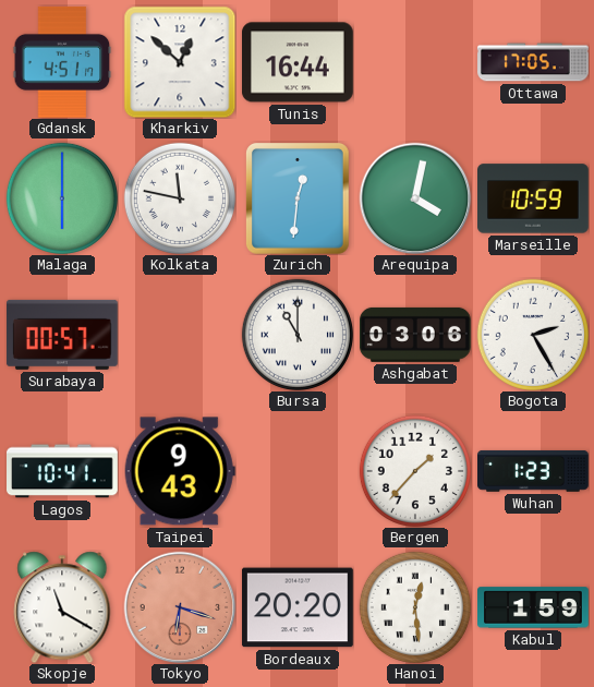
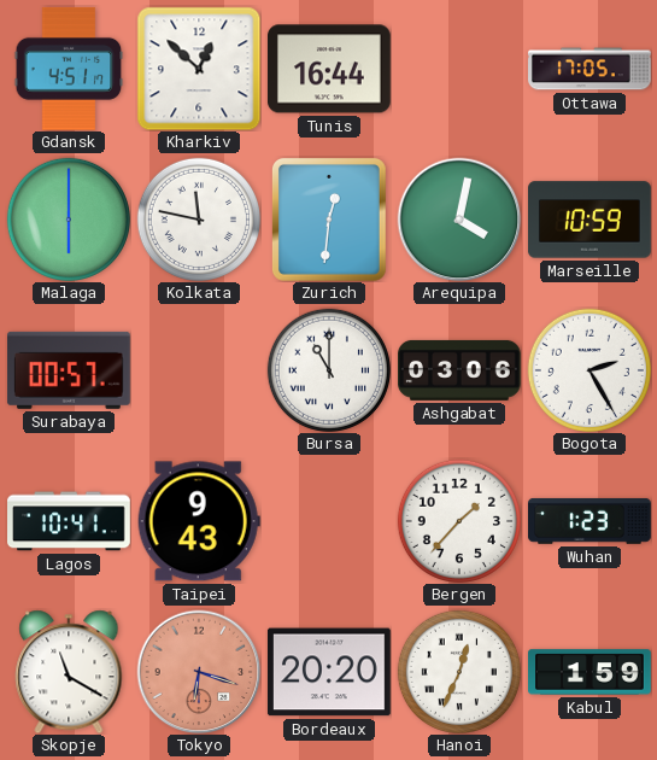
Hanoi: 12:29 -> 12:34
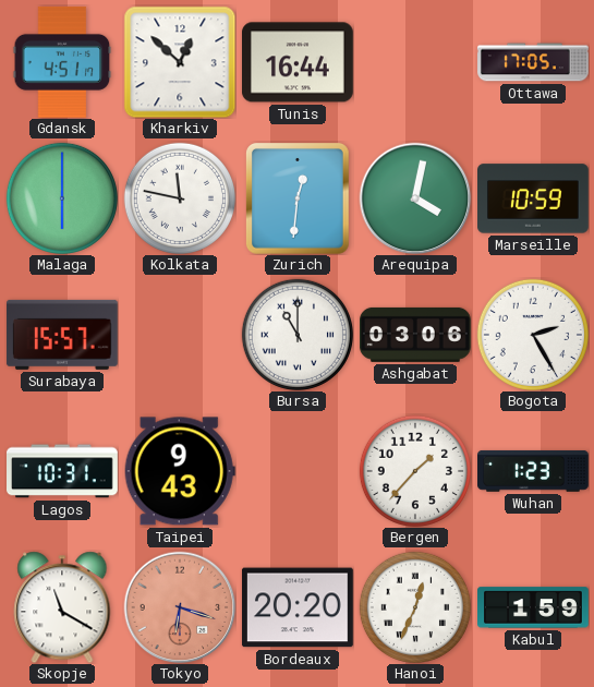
Surabaya: 00:57 -> 15:57
Lagos: 10:41 -> 10:31
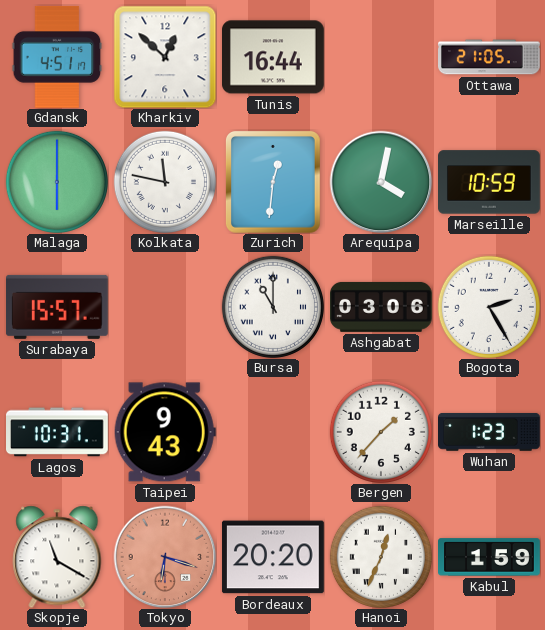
Ottawa: 17:05 -> 21:05
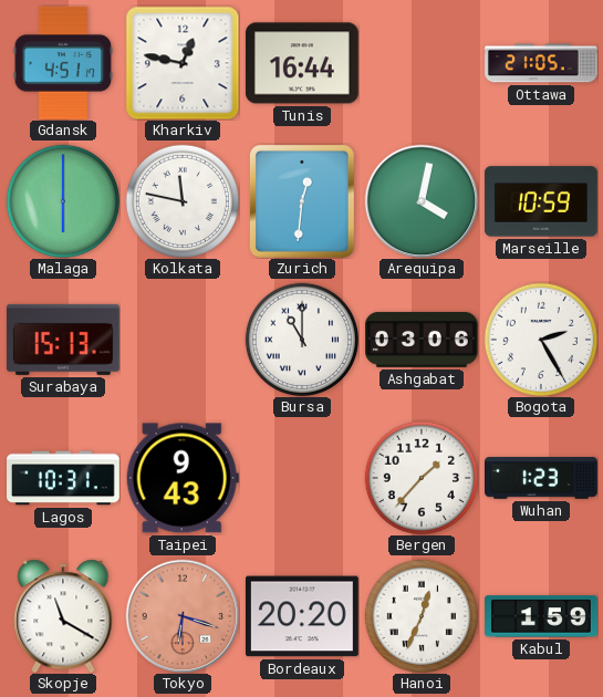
Kharkiv: 12:52 -> 12:47
Surabaya: 15:57 -> 15:13
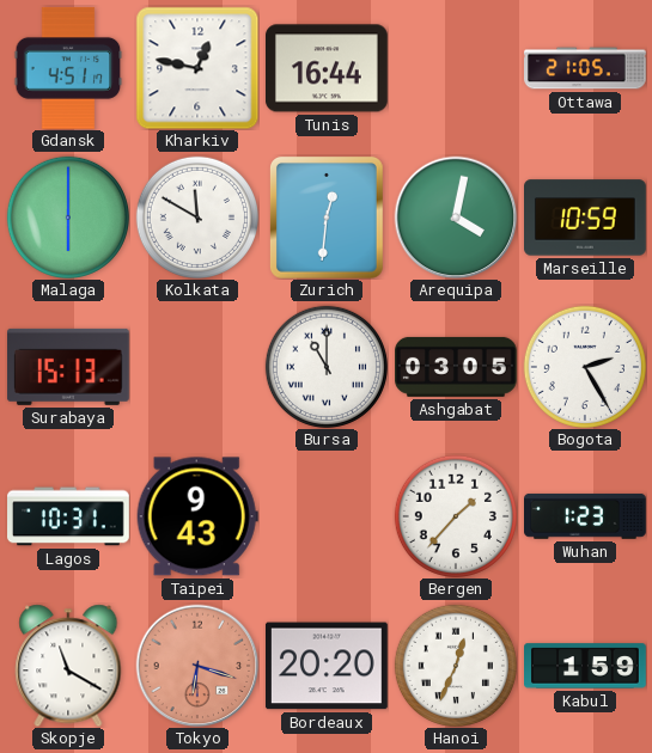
Kolkata: 11:47 -> 11:50
Ashgabat: 03:06 -> 03:05
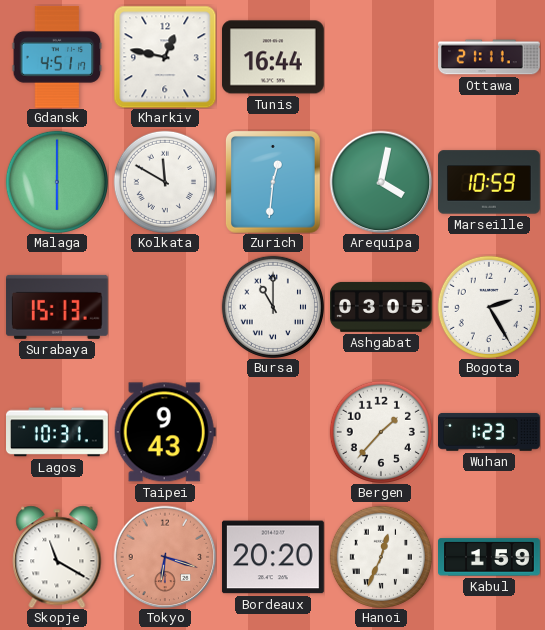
Ottawa: 21:05 -> 21:11
